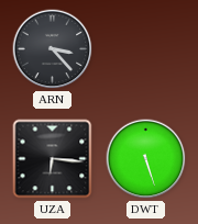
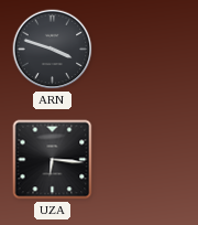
ARN: 3:23 -> 3:48
DWT: 5:27 -> none
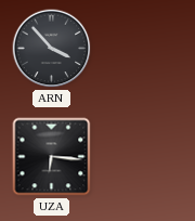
ARN: 3:48 -> 3:53
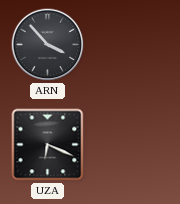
UZA: 6:16 -> 6:19
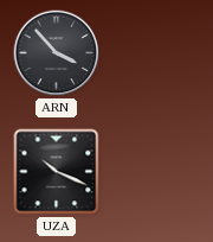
UZA: 6:19 -> 10:19
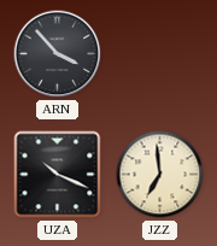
JZZ: none -> 6:59
